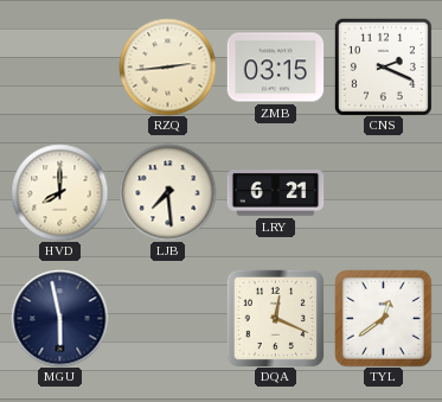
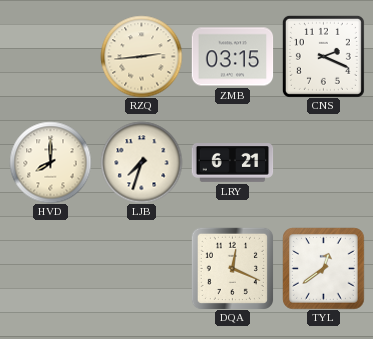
LJB: 7:29 -> 7:33
MGU: 5:58 -> none
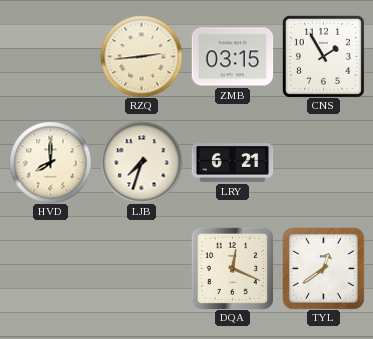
CNS: 2:19 -> 1:55
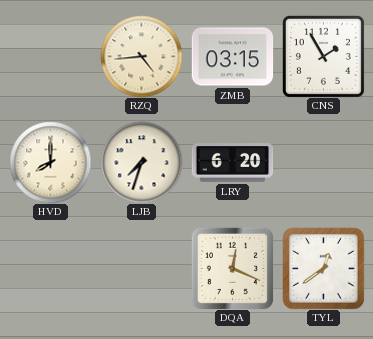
RZQ: 2:44 -> 4:44
LRY: 6:21 -> 6:20
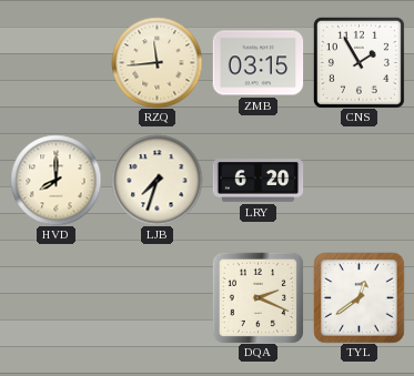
RZQ: 4:44 -> 11:44
DQA: 12:19 -> 2:19
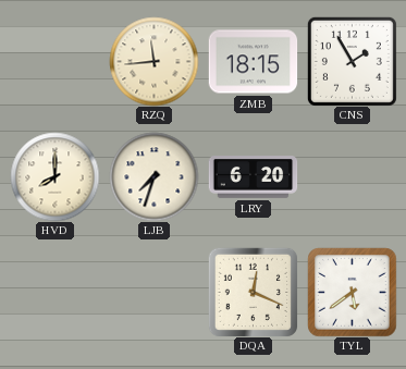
ZMB: 03:15 -> 18:15
DQA: 2:19 -> 12:19
TYL: 12:39 -> 5:39
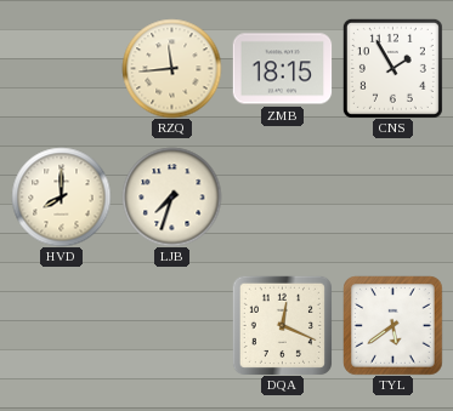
LRY: 6:20 -> none
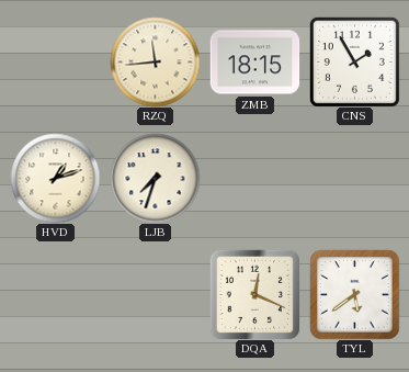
HVD: 8:00 -> 1:12
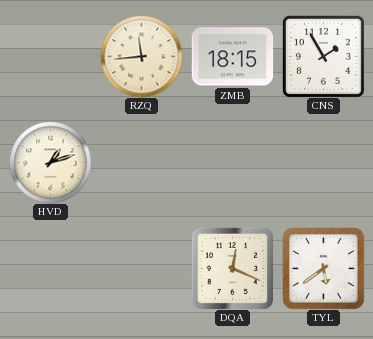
LJB: 7:33 -> none
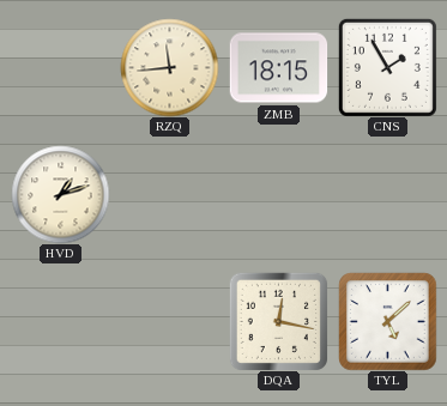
DQA: 12:19 -> 12:17
TYL: 5:39 -> 5:08
